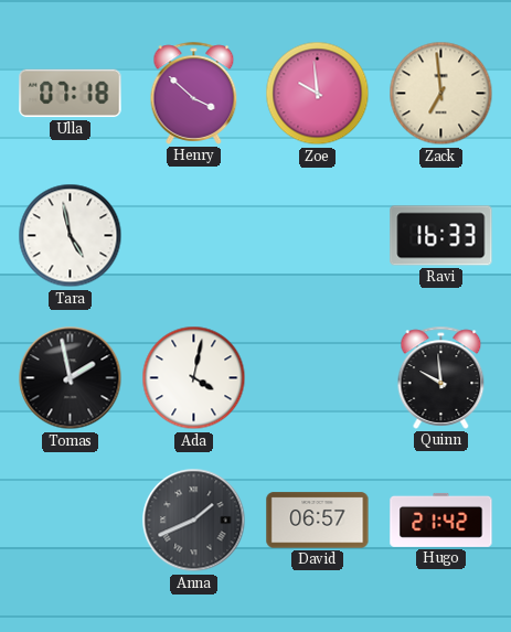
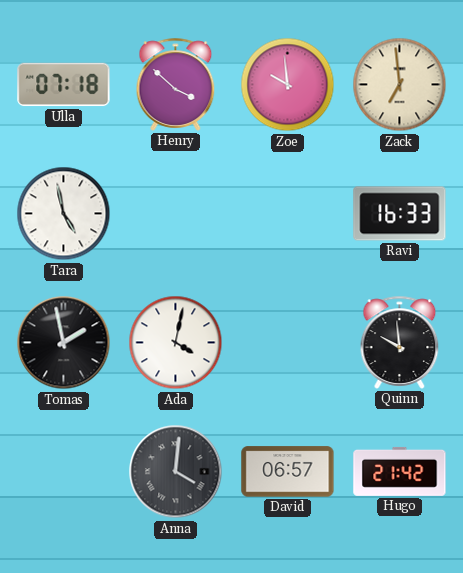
Anna: 1:41 -> 4:01
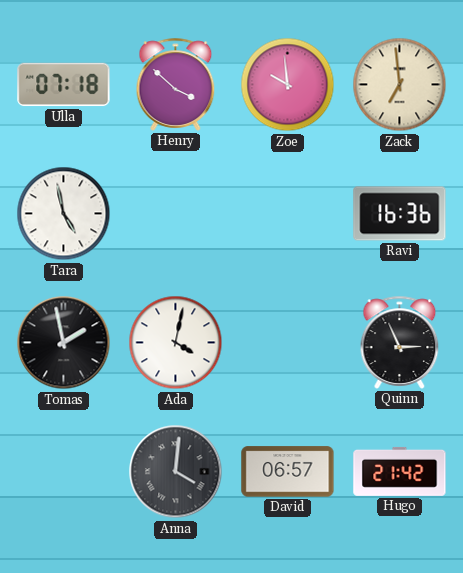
Ravi: 16:33 -> 16:36
Quinn: 9:59 -> 2:56
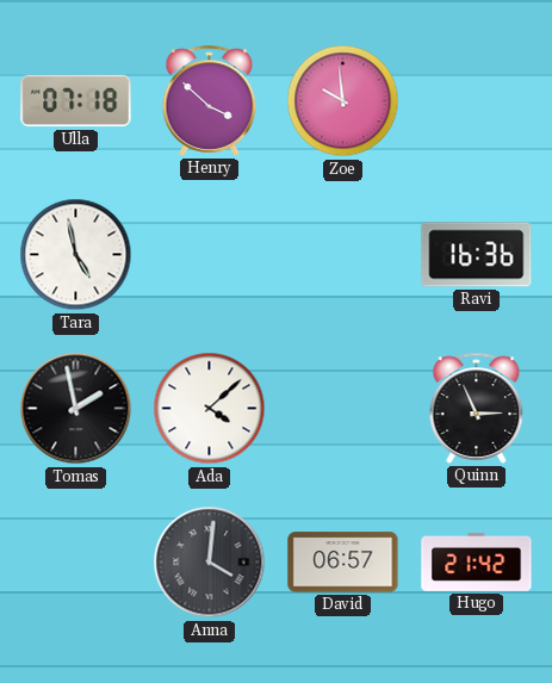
Zack: 6:59 -> none
Ada: 4:02 -> 4:08
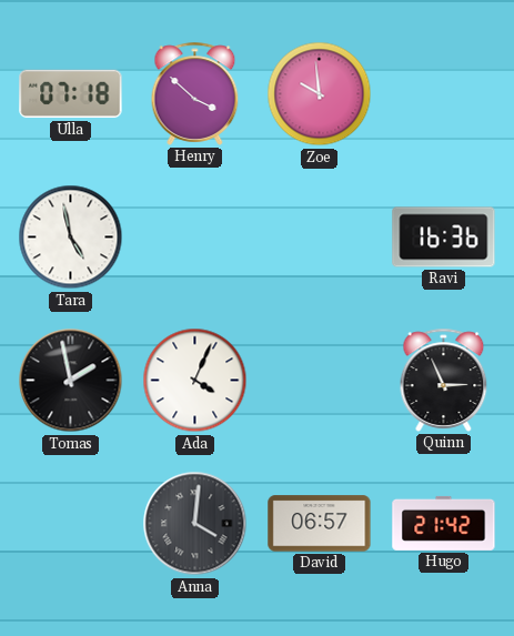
Ada: 4:08 -> 4:04
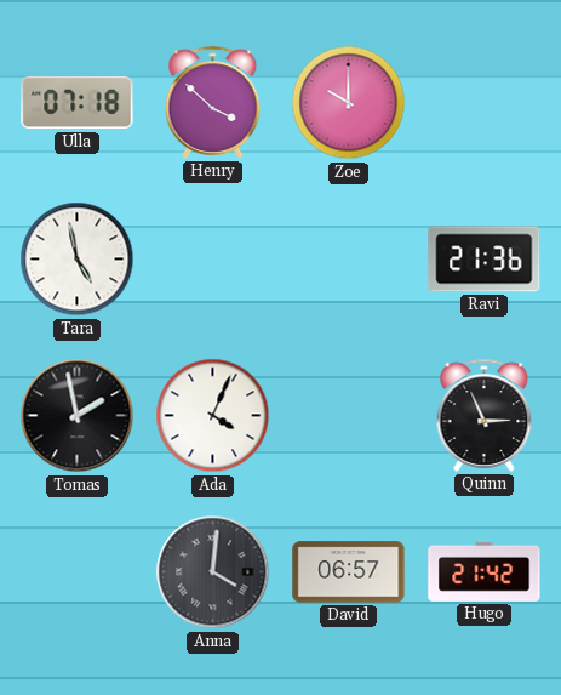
Zoe: 9:59 -> 10:00
Ravi: 16:36 -> 21:36
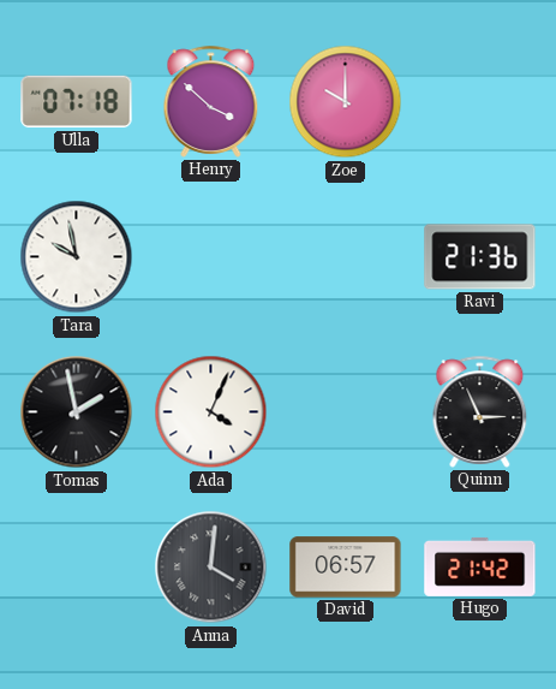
Tara: 4:58 -> 9:58
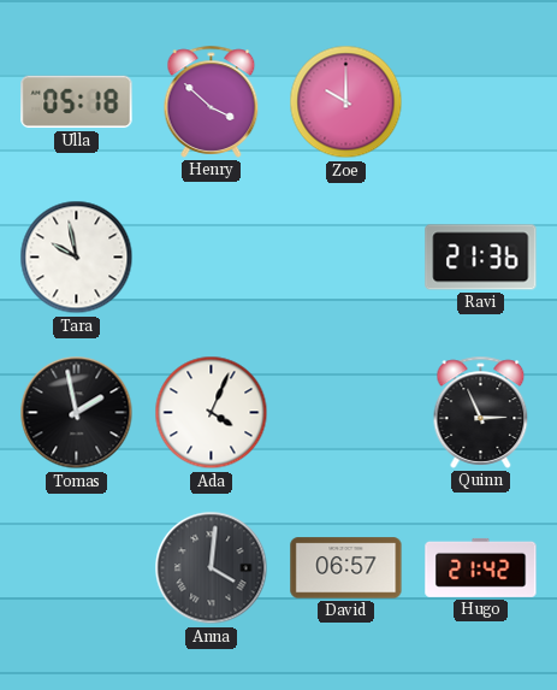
Ulla: 07:18 -> 05:18
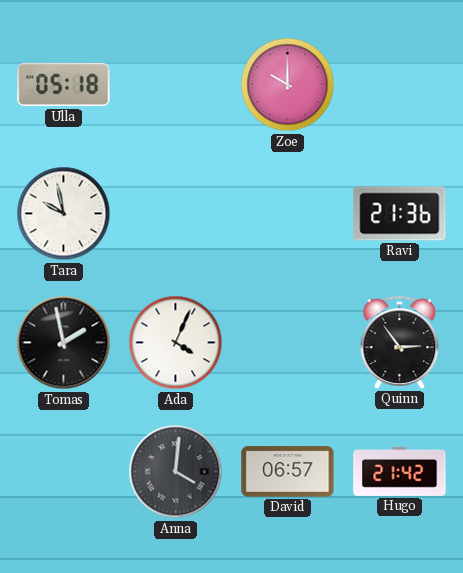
Henry: 3:52 -> none
Quinn: 2:56 -> 2:54
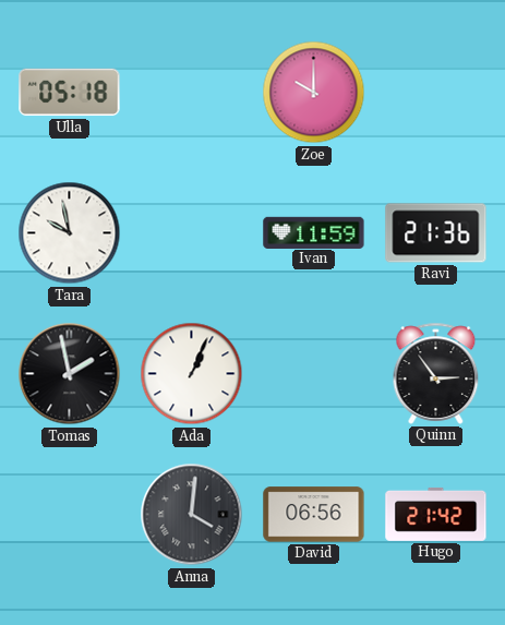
Ivan: none -> 11:59
Ada: 4:04 -> 1:04
David: 06:57 -> 06:56
